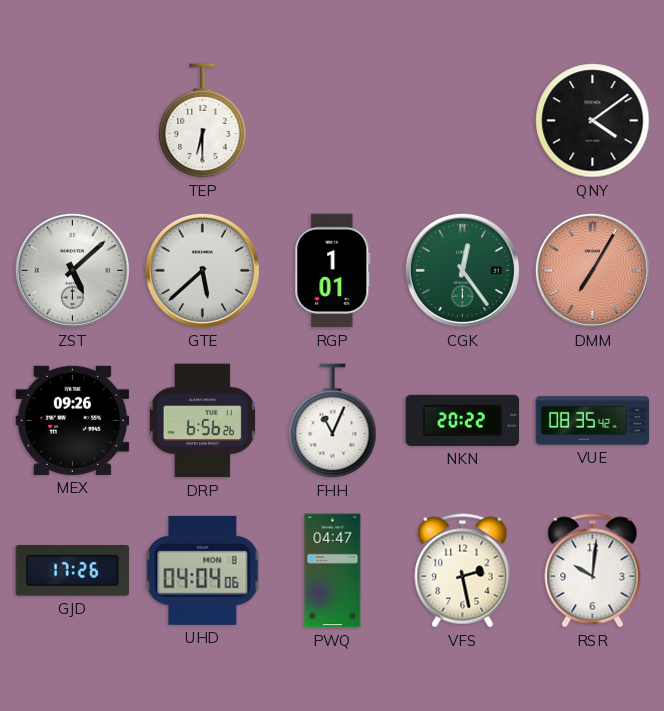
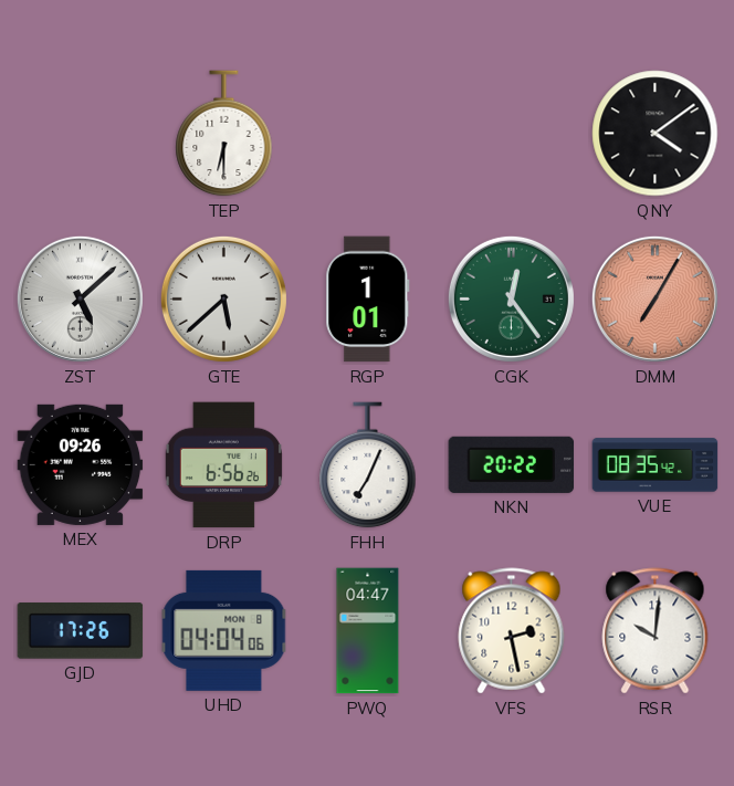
FHH: 11:04 -> 7:04
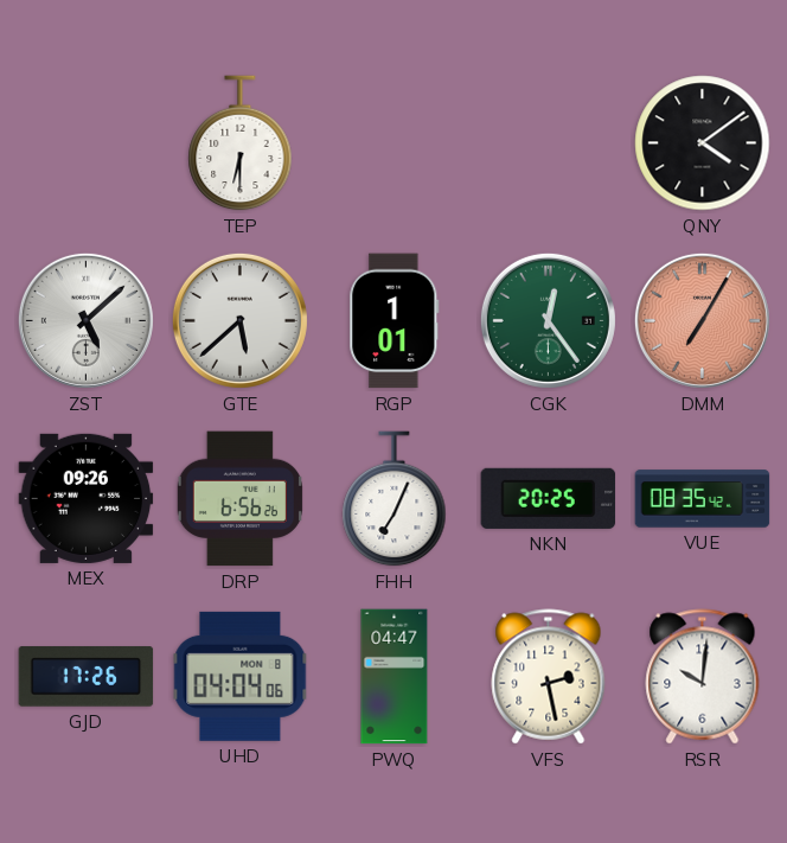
NKN: 20:22 -> 20:25
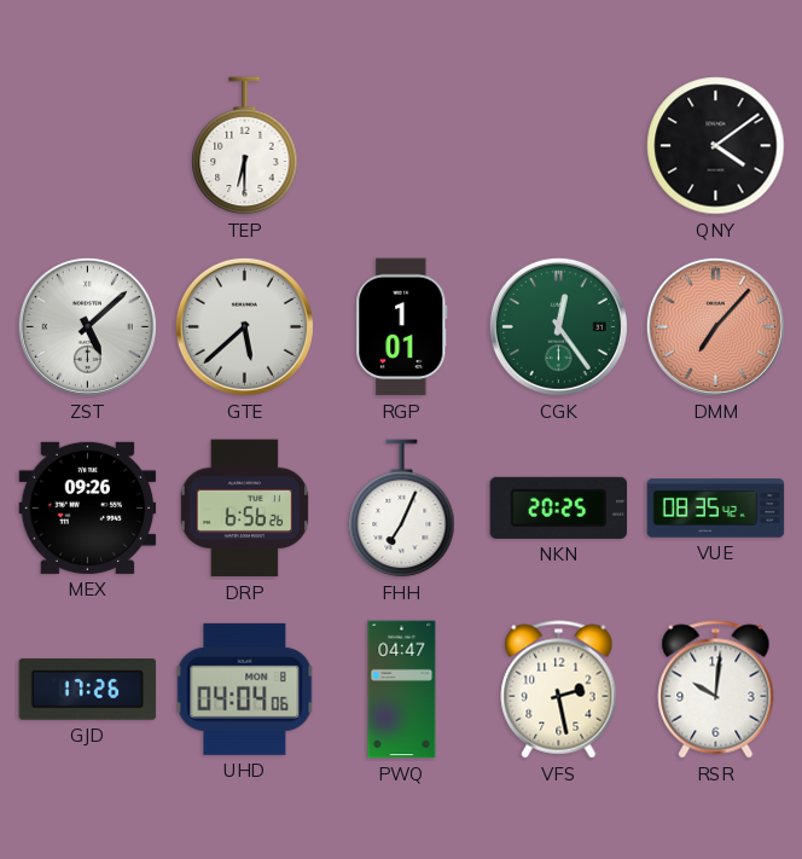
DMM: 7:05 -> 7:07
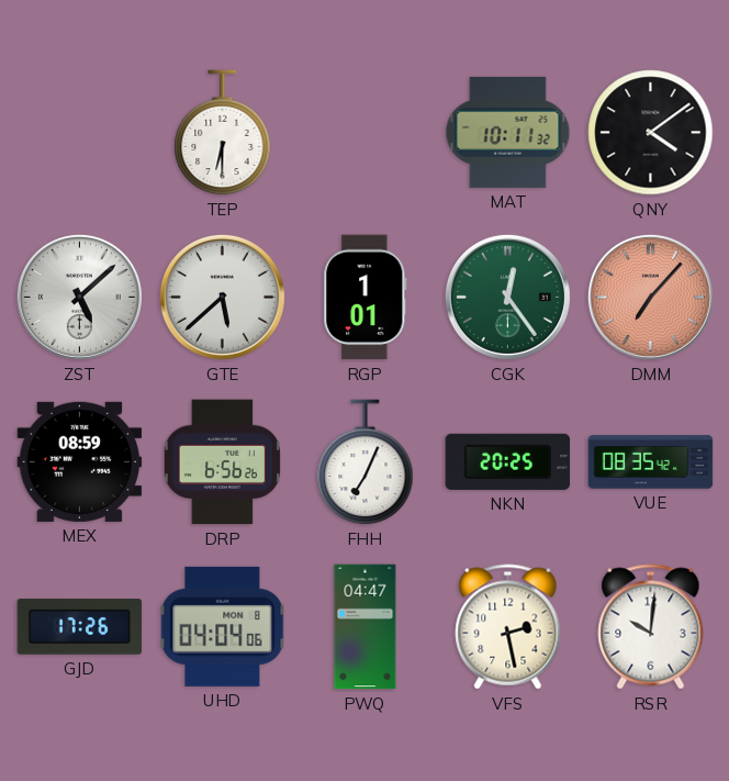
MAT: none -> 10:11
MEX: 09:26 -> 08:59
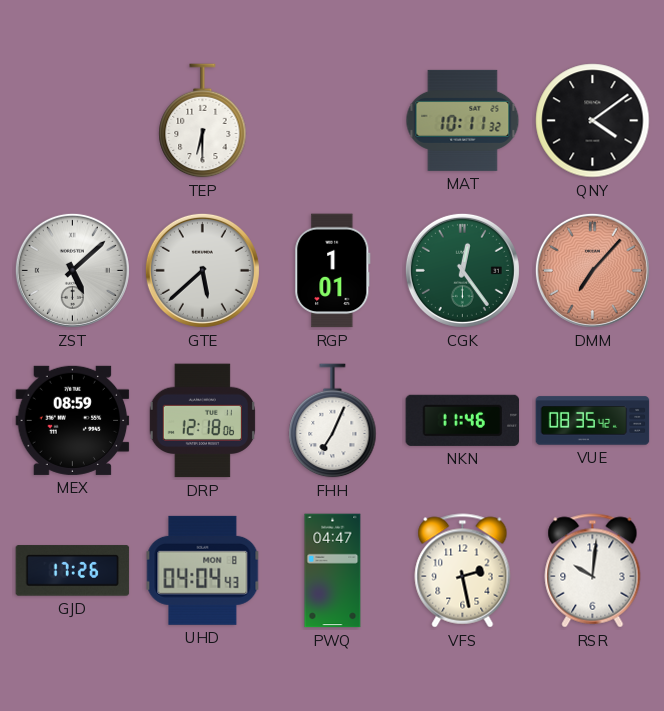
DRP: 6:56 -> 12:18
NKN: 20:25 -> 11:46
UHD: 04:04:06 -> 04:04:43
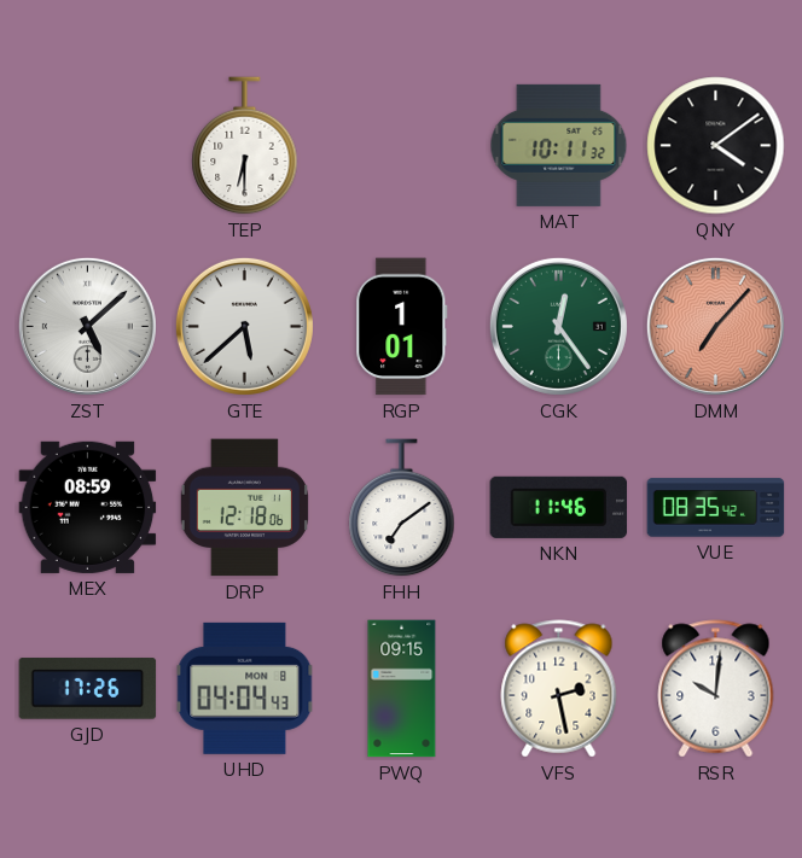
FHH: 7:04 -> 7:09
PWQ: 04:47 -> 09:15
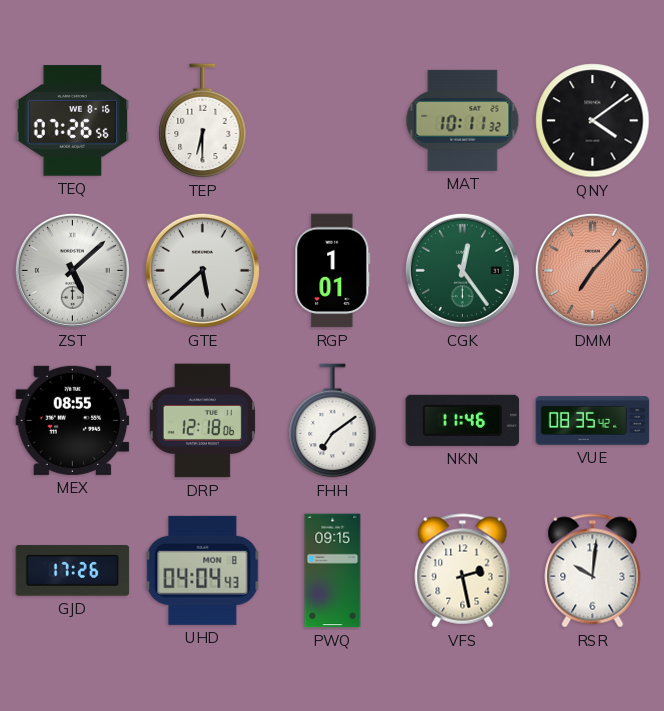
TEQ: none -> 07:26
MEX: 08:59 -> 08:55
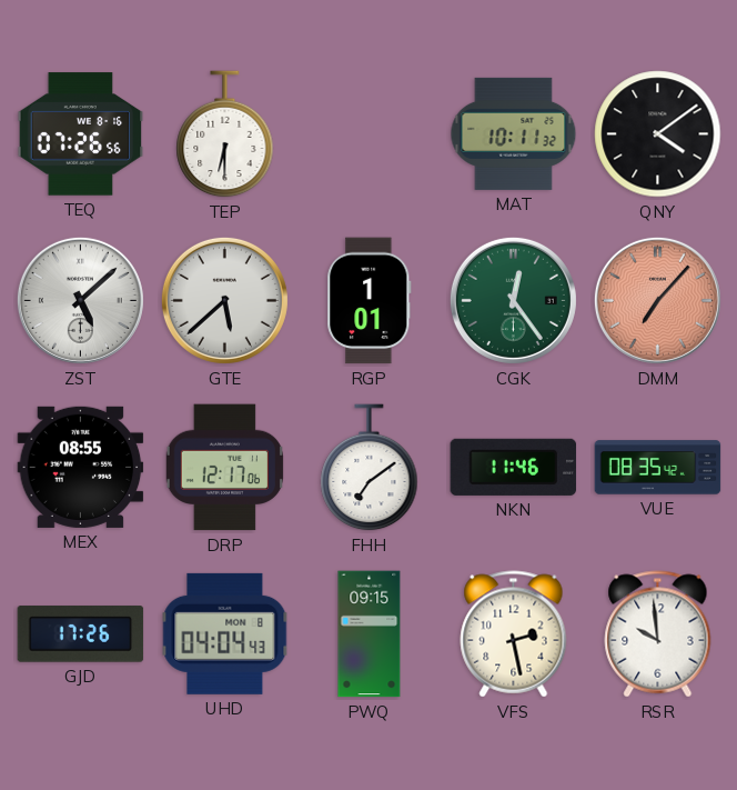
DRP: 12:18 -> 12:17
RSR: 10:01 -> 9:59
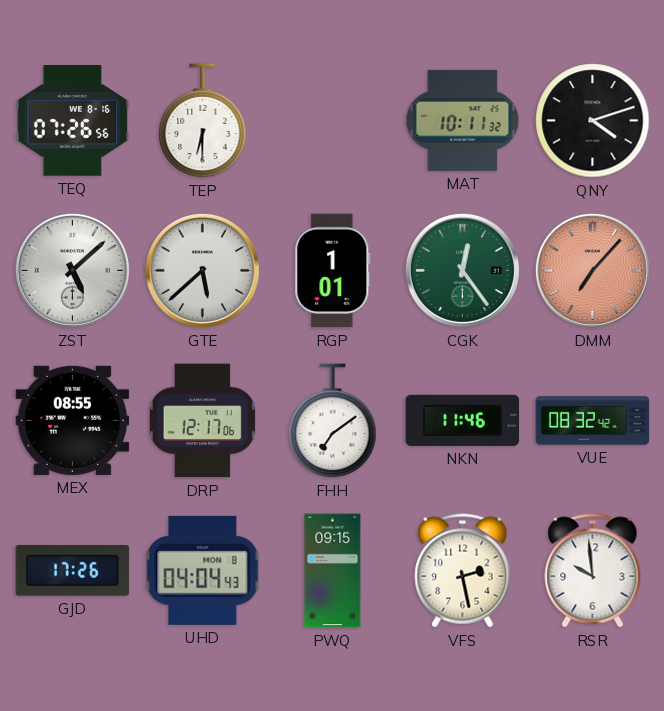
QNY: 4:09 -> 4:12
VUE: 08:35 -> 08:32
